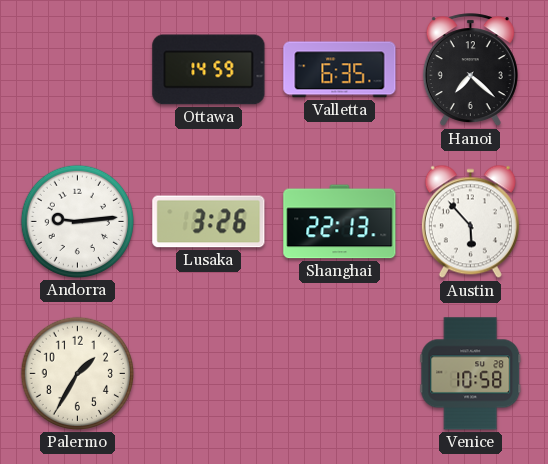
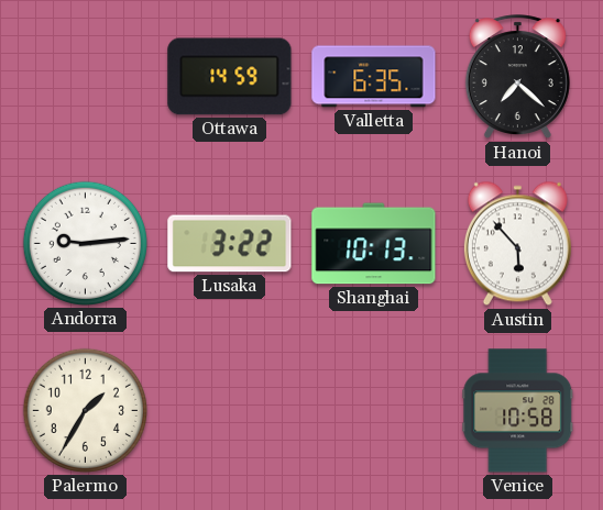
Lusaka: 3:26 -> 3:22
Shanghai: 22:13 -> 10:13
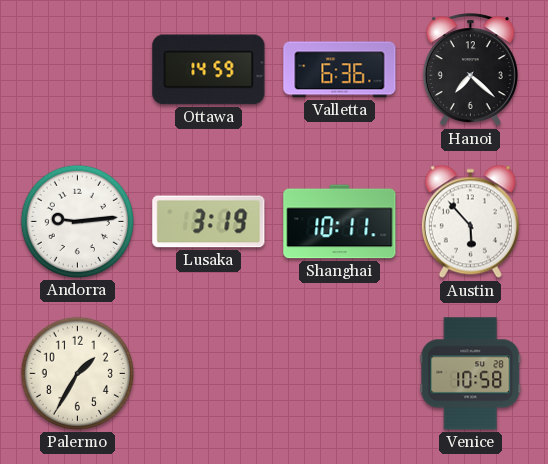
Valletta: 6:35 -> 6:36
Lusaka: 3:22 -> 3:19
Shanghai: 10:13 -> 10:11
